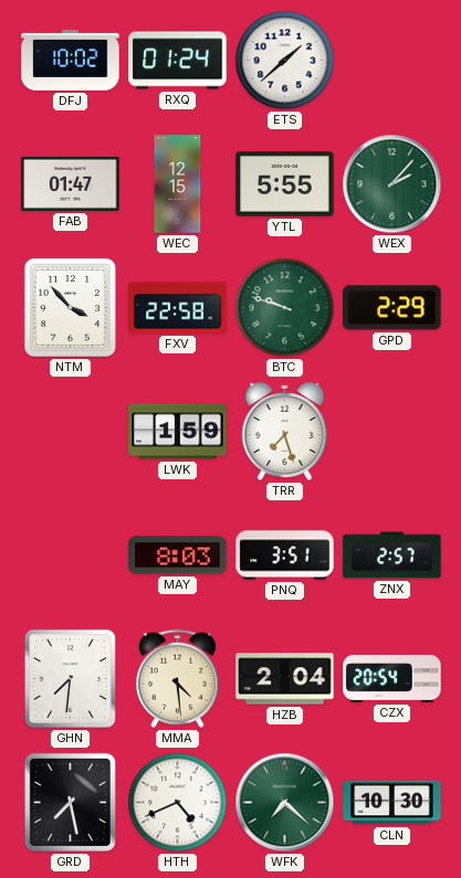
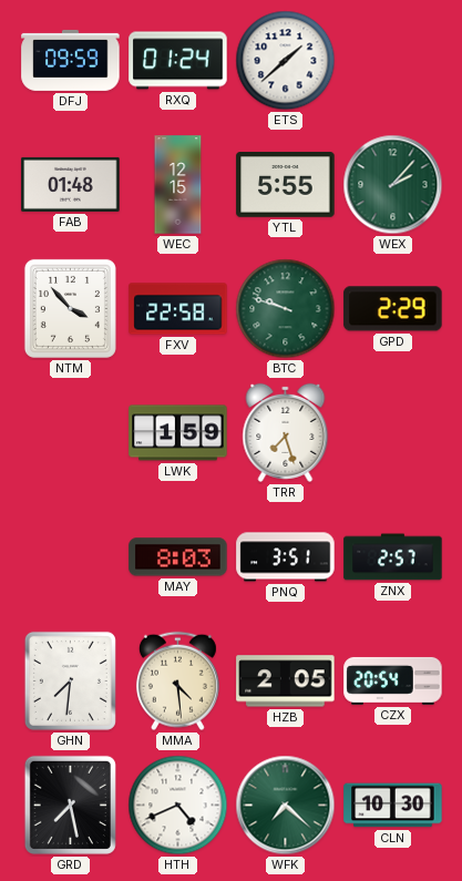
DFJ: 10:02 -> 09:59
FAB: 01:47 -> 01:48
HZB: 2:04 -> 2:05
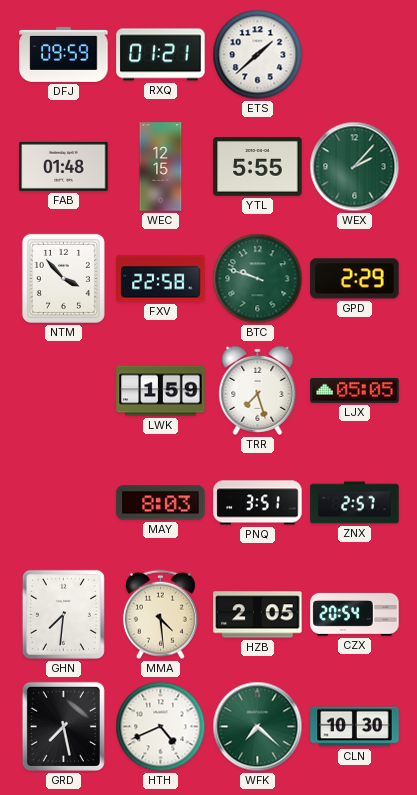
RXQ: 01:24 -> 01:21
LJX: none -> 05:05
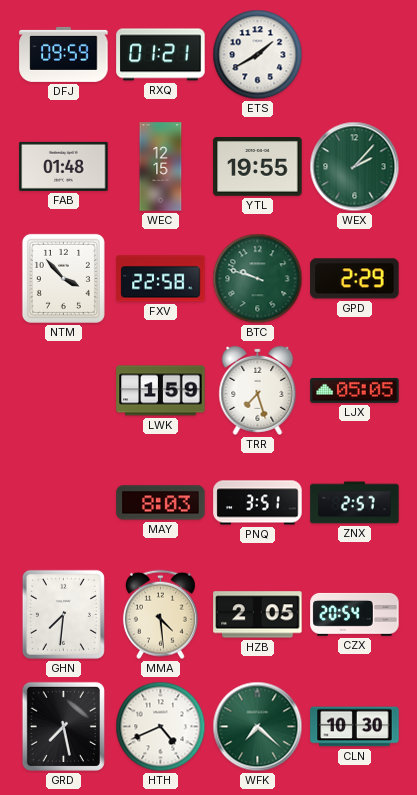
ETS: 1:38 -> 1:40
YTL: 5:55 -> 19:55
